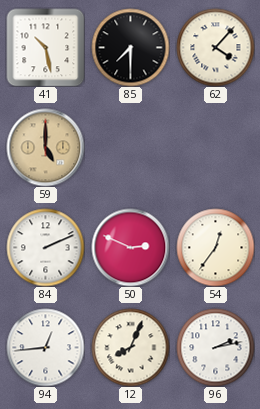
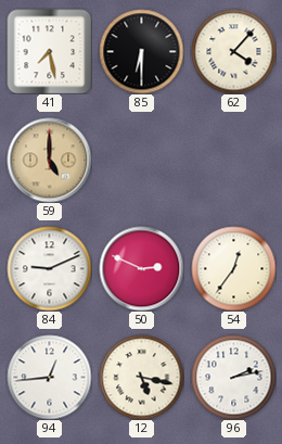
41: 10:28 -> 7:28
85: 7:30 -> 6:30
84: 2:11 -> 9:11
12: 8:04 -> 5:17
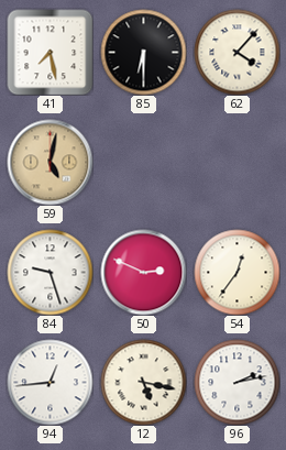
59: 5:00 -> 5:02
84: 9:11 -> 9:27
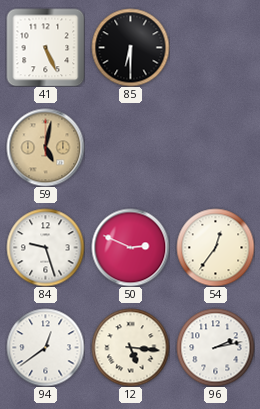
41: 7:28 -> 5:26
62: 4:07 -> none
94: 12:44 -> 12:39
12: 5:17 -> 5:16
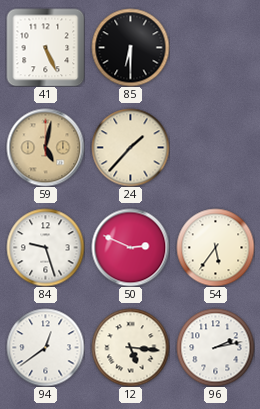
24: none -> 1:37
54: 12:36 -> 5:36
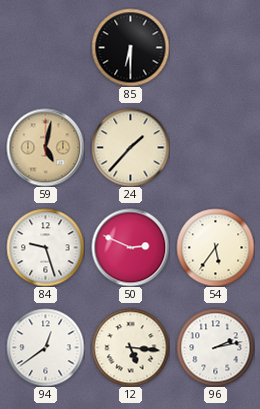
41: 5:26 -> none
